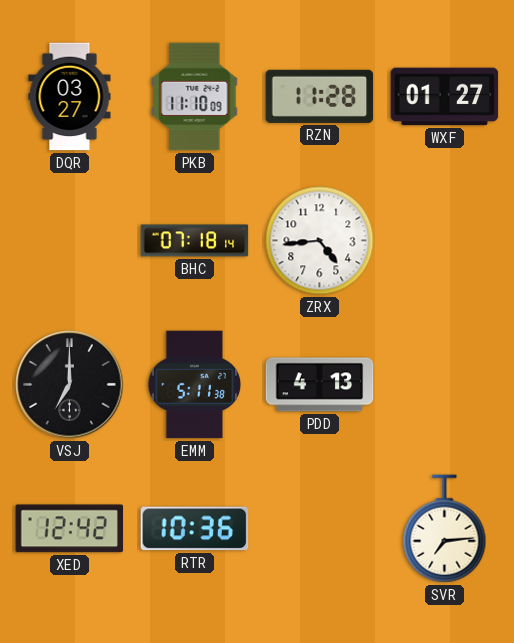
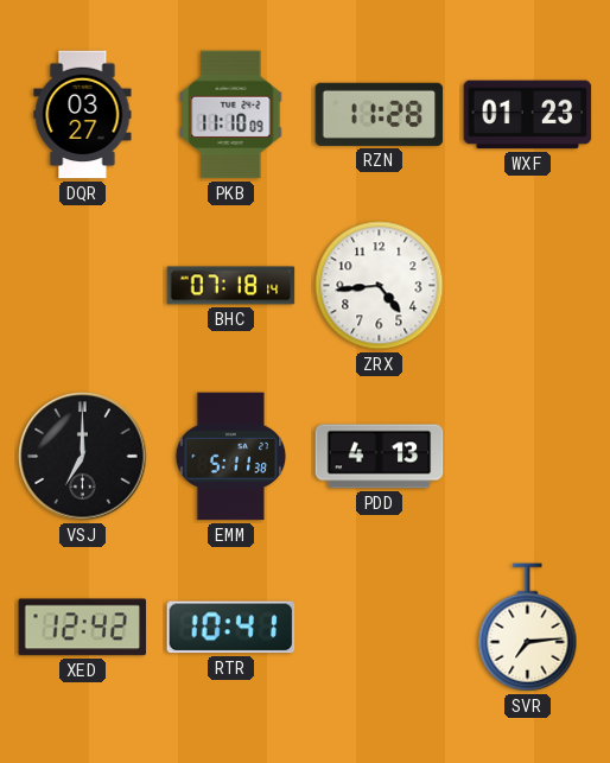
WXF: 01:27 -> 01:23
RTR: 10:36 -> 10:41
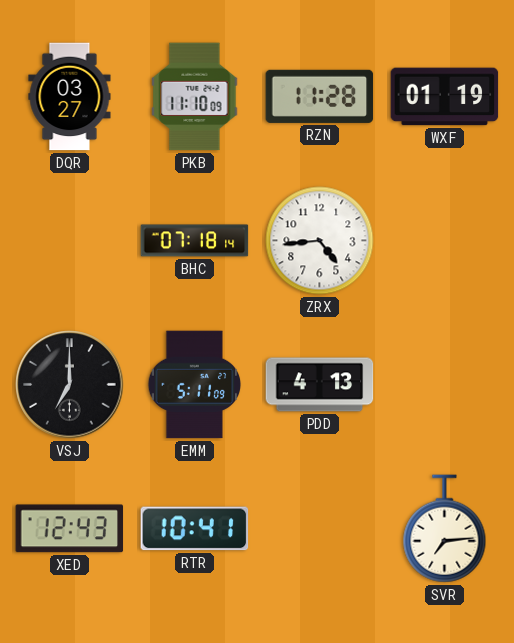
WXF: 01:23 -> 01:19
EMM: 5:11:38 -> 5:11:09
XED: 12:42 -> 12:43
